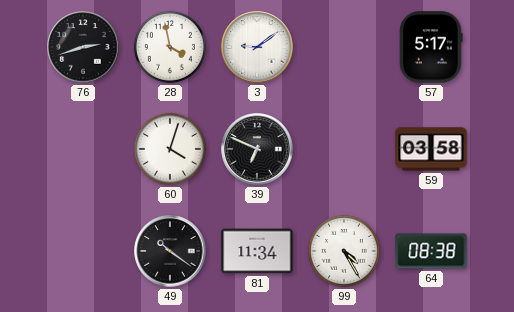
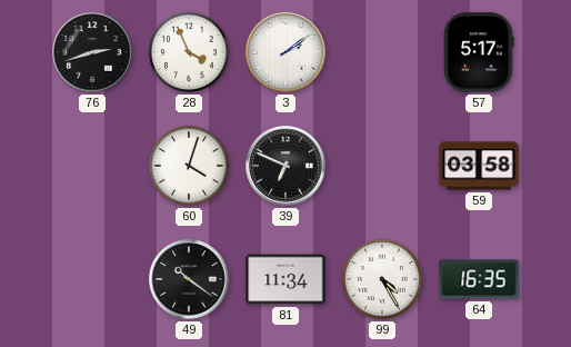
28: 3:58 -> 3:56
3: 9:09 -> 2:09
64: 08:38 -> 16:35
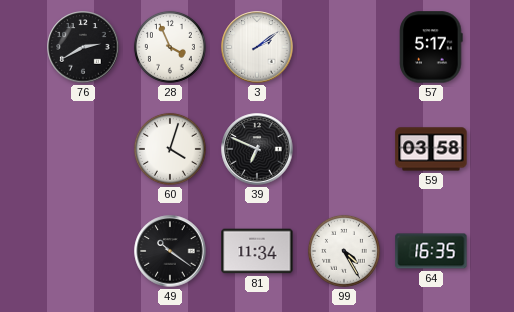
76: 2:42 -> 2:40
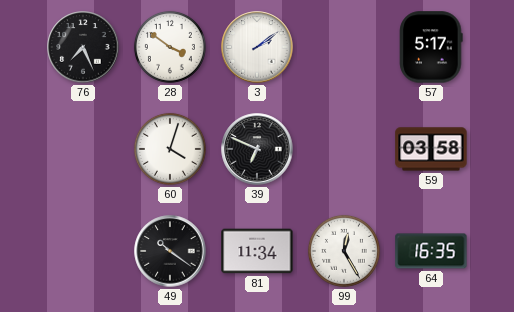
76: 2:40 -> 7:26
28: 3:56 -> 3:51
99: 4:25 -> 12:25
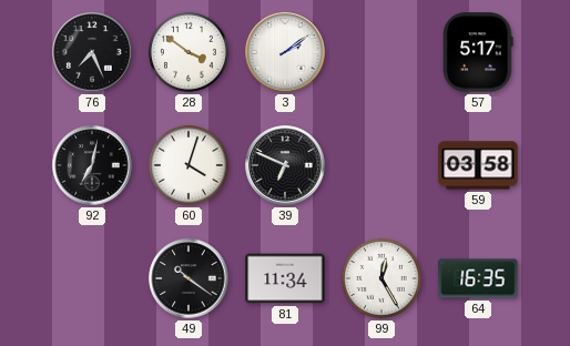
92: none -> 7:02
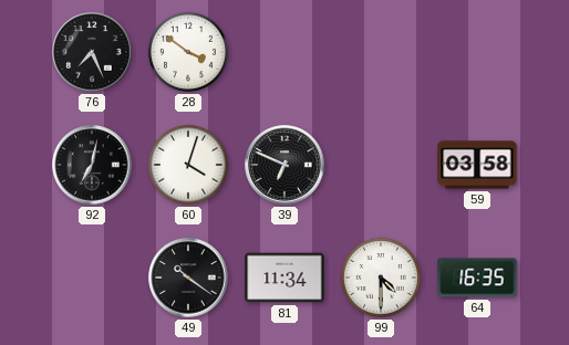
3: 2:09 -> none
57: 5:17 -> none
99: 12:25 -> 4:30
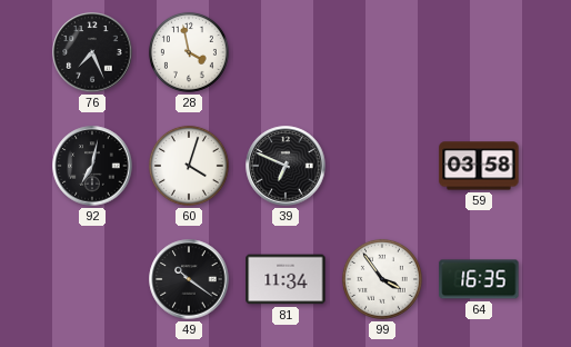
28: 3:51 -> 3:58
99: 4:30 -> 3:54
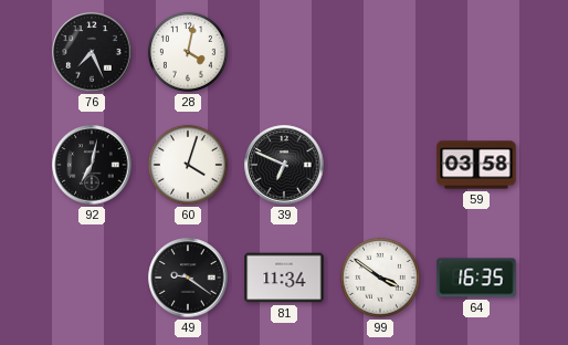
28: 3:58 -> 4:02
49: 10:21 -> 9:21
99: 3:54 -> 3:51
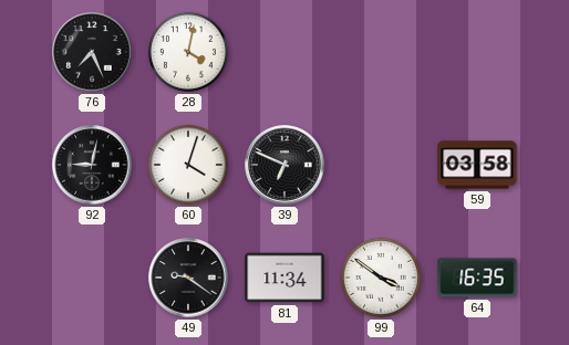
92: 7:02 -> 9:02
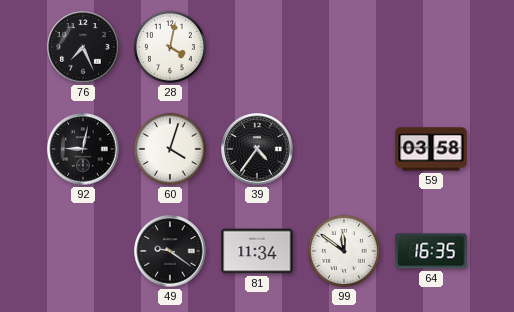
39: 6:49 -> 4:36
99: 3:51 -> 11:51
